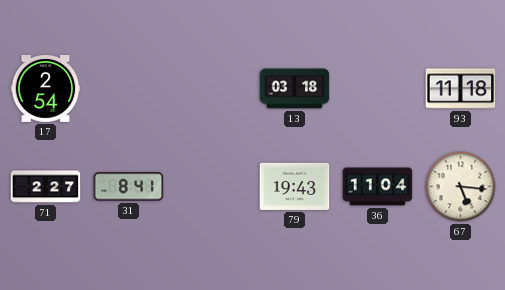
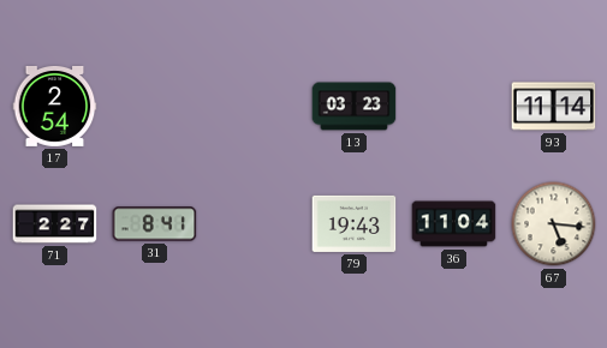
13: 03:18 -> 03:23
93: 11:18 -> 11:14
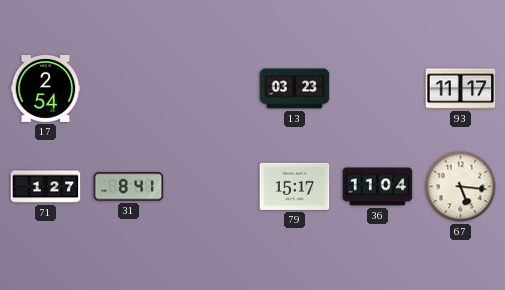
93: 11:14 -> 11:17
71: 2:27 -> 1:27
79: 19:43 -> 15:17
